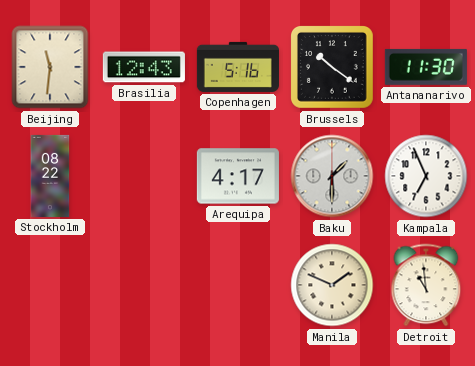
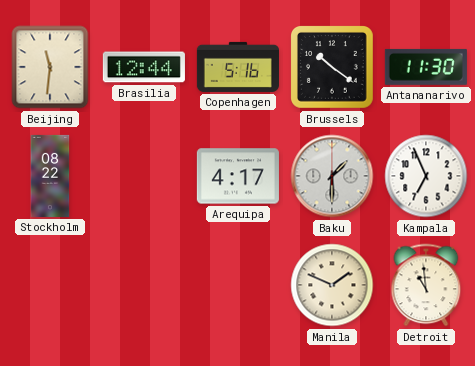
Brasilia: 12:43 -> 12:44
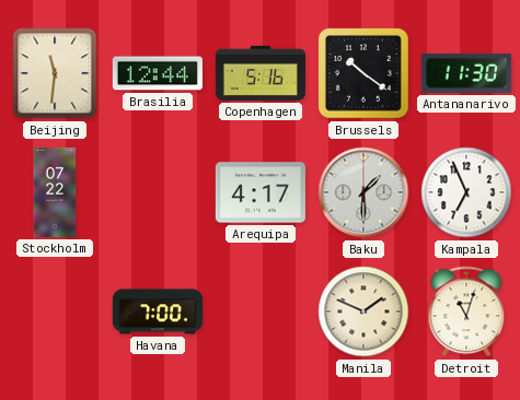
Stockholm: 08:22 -> 07:22
Havana: none -> 7:00
Detroit: 10:59 -> 11:03
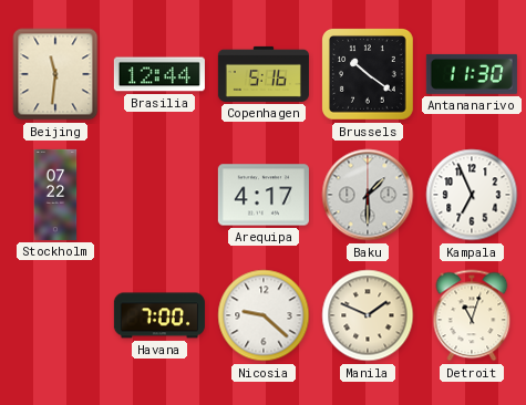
Nicosia: none -> 9:22
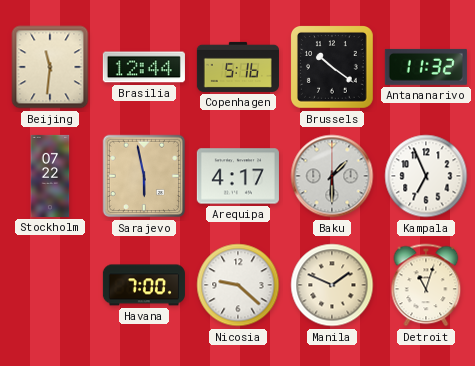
Antananarivo: 11:30 -> 11:32
Sarajevo: none -> 5:58
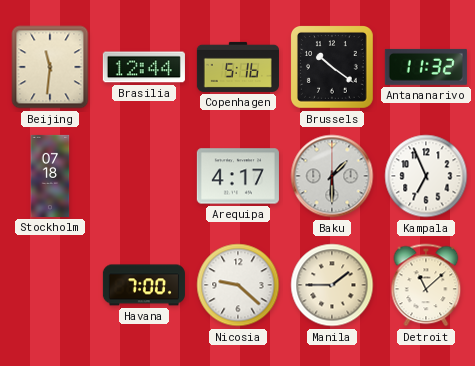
Stockholm: 07:22 -> 07:18
Sarajevo: 5:58 -> none
Manila: 1:49 -> 1:45
Detroit: 11:03 -> 11:08
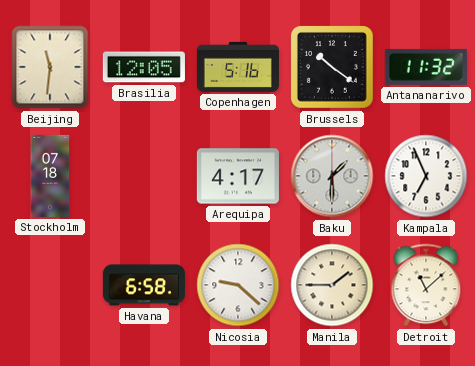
Brasilia: 12:44 -> 12:05
Havana: 7:00 -> 6:58
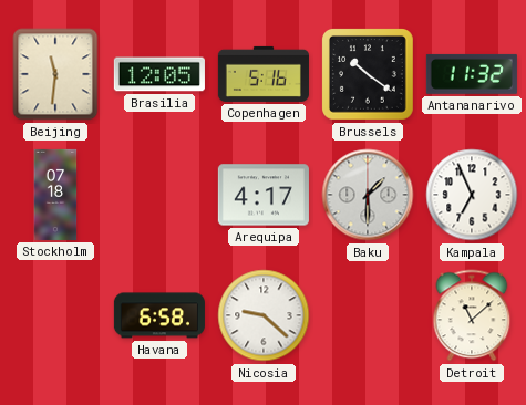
Manila: 1:45 -> none
